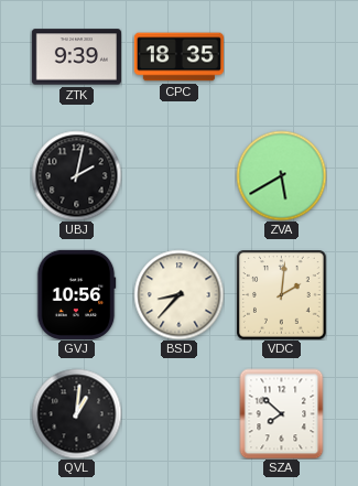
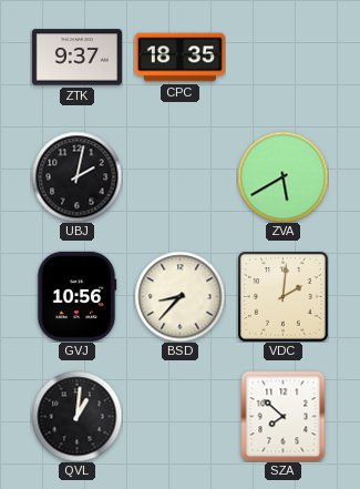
ZTK: 9:39 -> 9:37
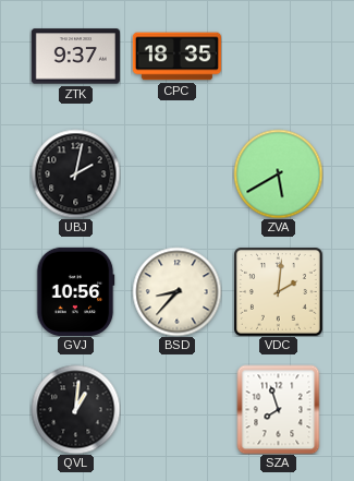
SZA: 7:52 -> 7:57
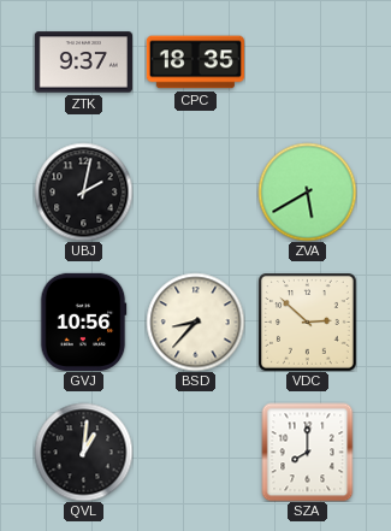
VDC: 2:01 -> 2:52
SZA: 7:57 -> 8:00
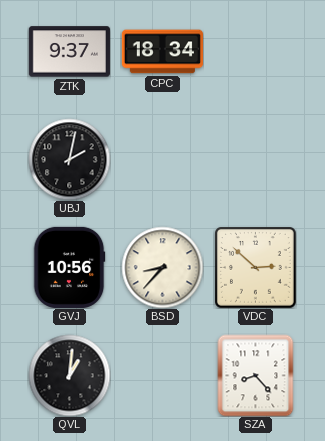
CPC: 18:35 -> 18:34
ZVA: 5:40 -> none
SZA: 8:00 -> 8:23
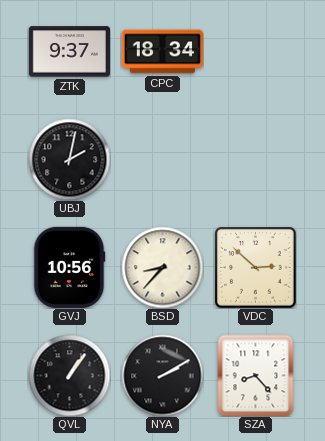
QVL: 1:01 -> 1:06
NYA: none -> 2:10
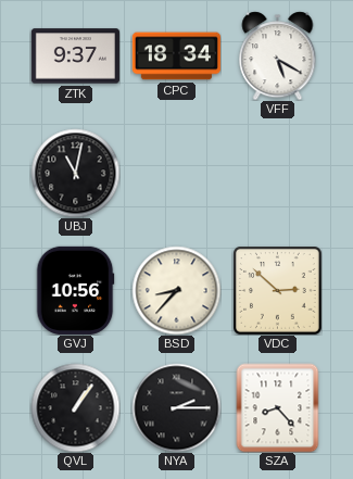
VFF: none -> 5:20
UBJ: 2:02 -> 11:02
NYA: 2:10 -> 2:15
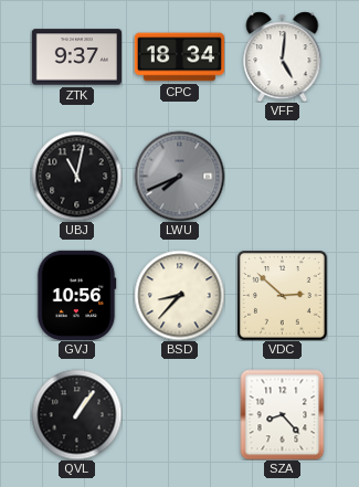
VFF: 5:20 -> 5:01
LWU: none -> 7:41
NYA: 2:15 -> none
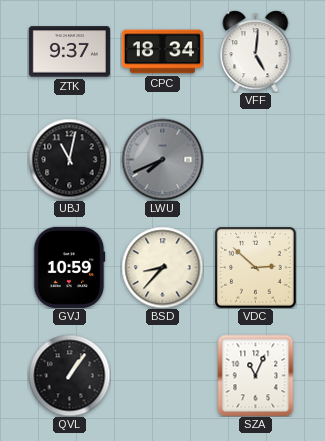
GVJ: 10:56 -> 10:59
SZA: 8:23 -> 11:04
